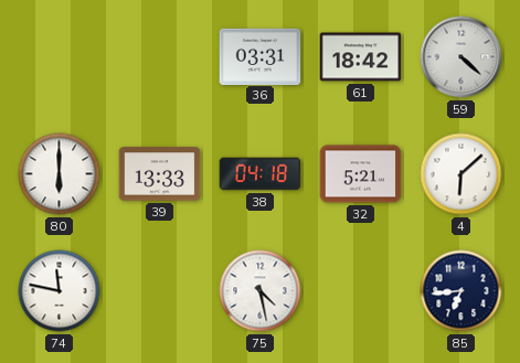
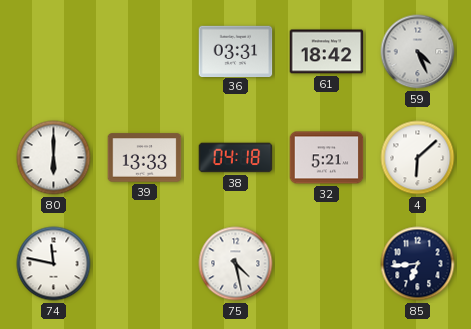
59: 4:22 -> 4:26
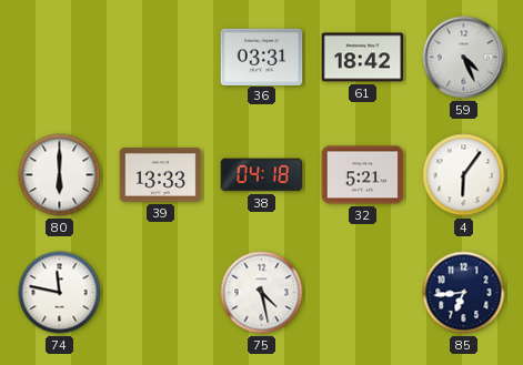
4: 6:08 -> 6:06
